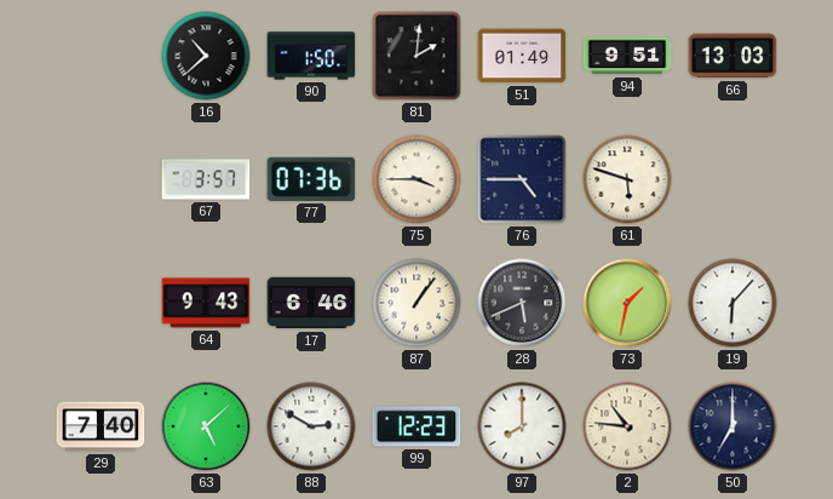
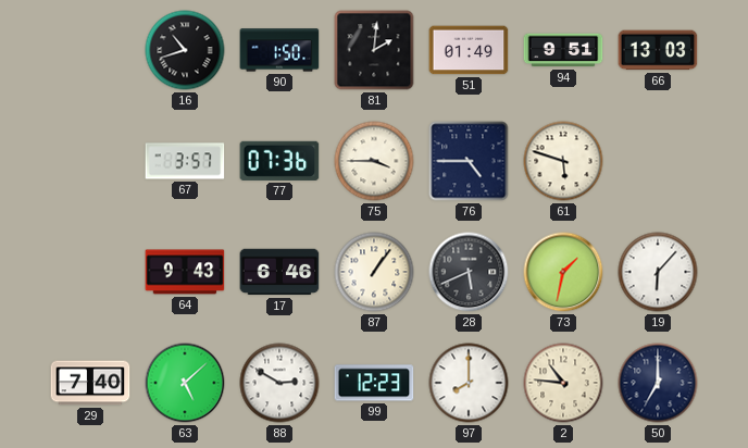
16: 10:38 -> 10:42
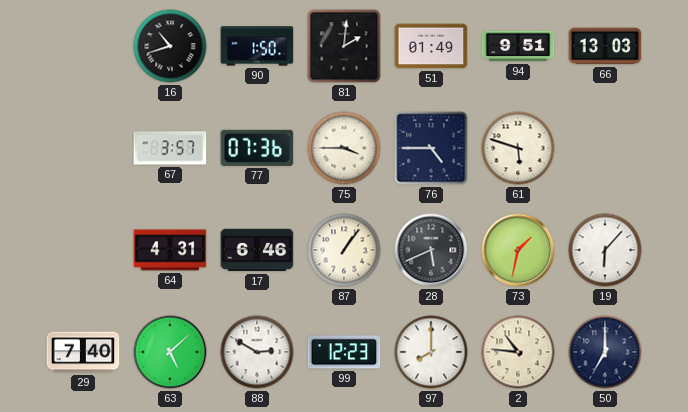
64: 9:43 -> 4:31
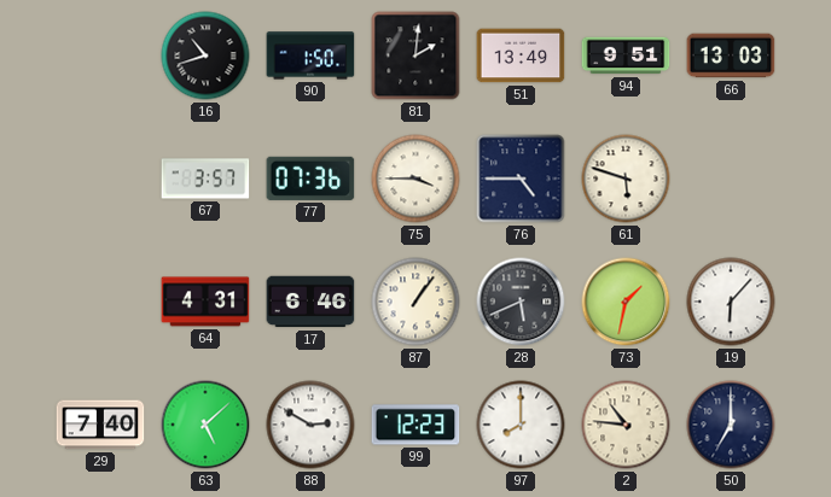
51: 01:49 -> 13:49
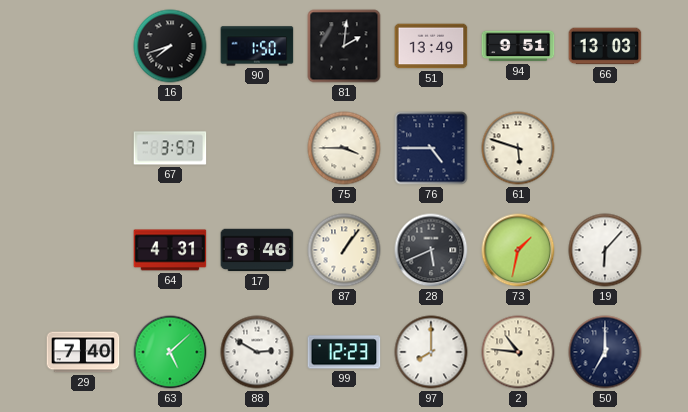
16: 10:42 -> 7:42
77: 07:36 -> none
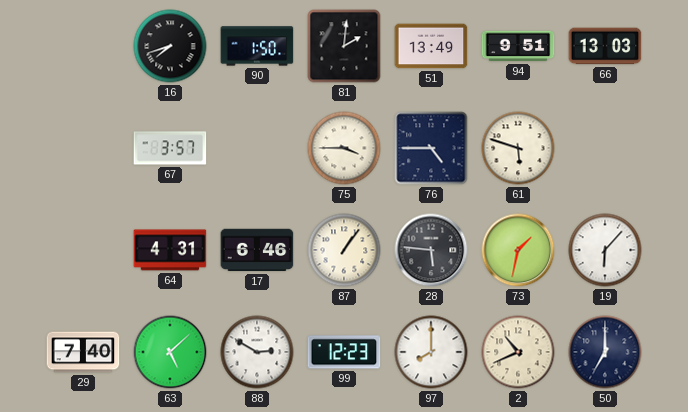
28: 5:41 -> 5:46
2: 10:46 -> 10:41
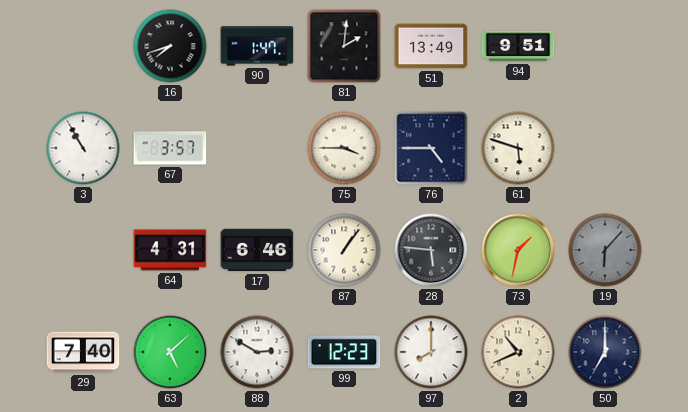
90: 1:50 -> 1:47
66: 13:03 -> none
3: none -> 10:55
19 dial: white -> grey
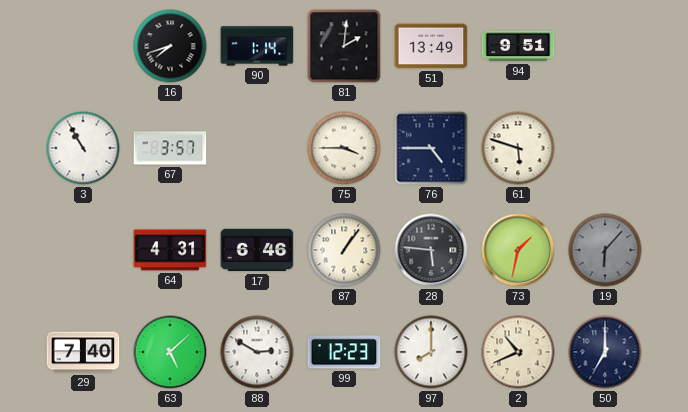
90: 1:47 -> 1:14
